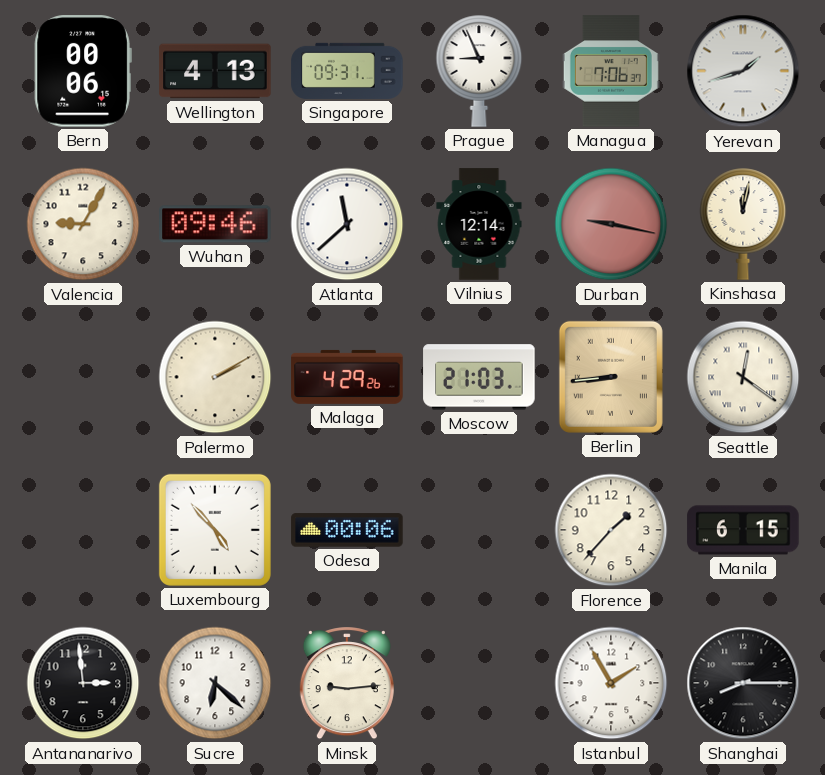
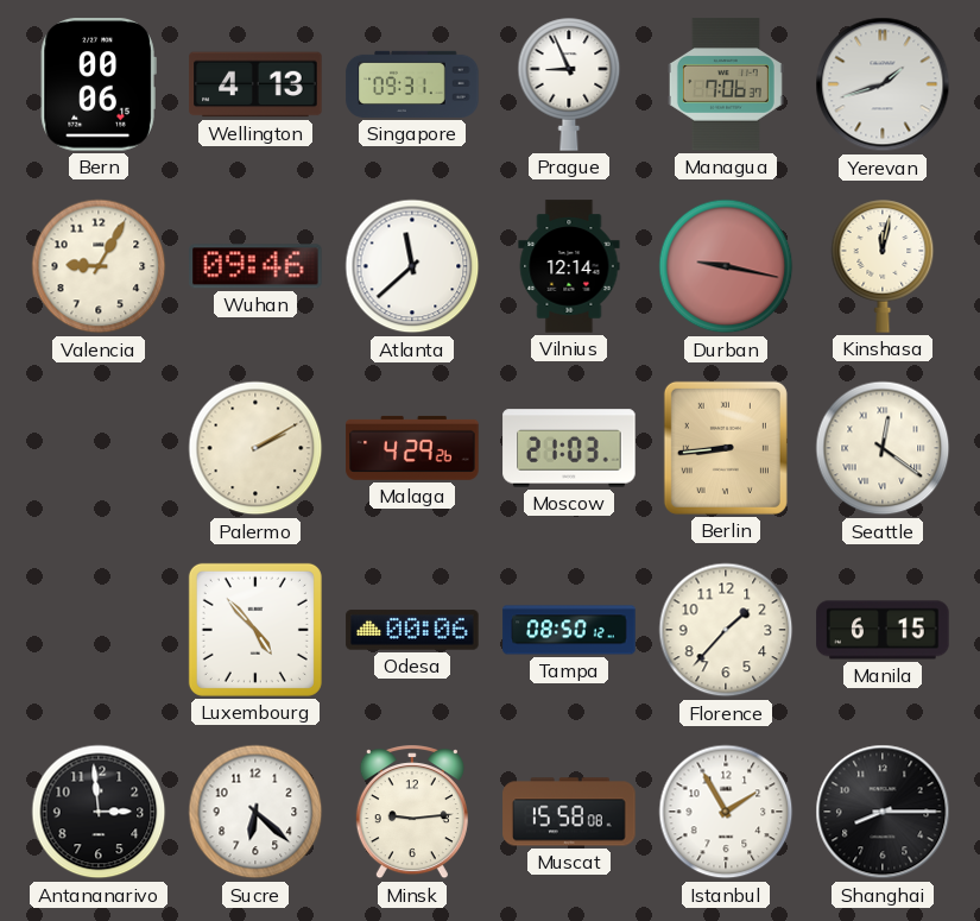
Tampa: none -> 08:50
Muscat: none -> 15:58
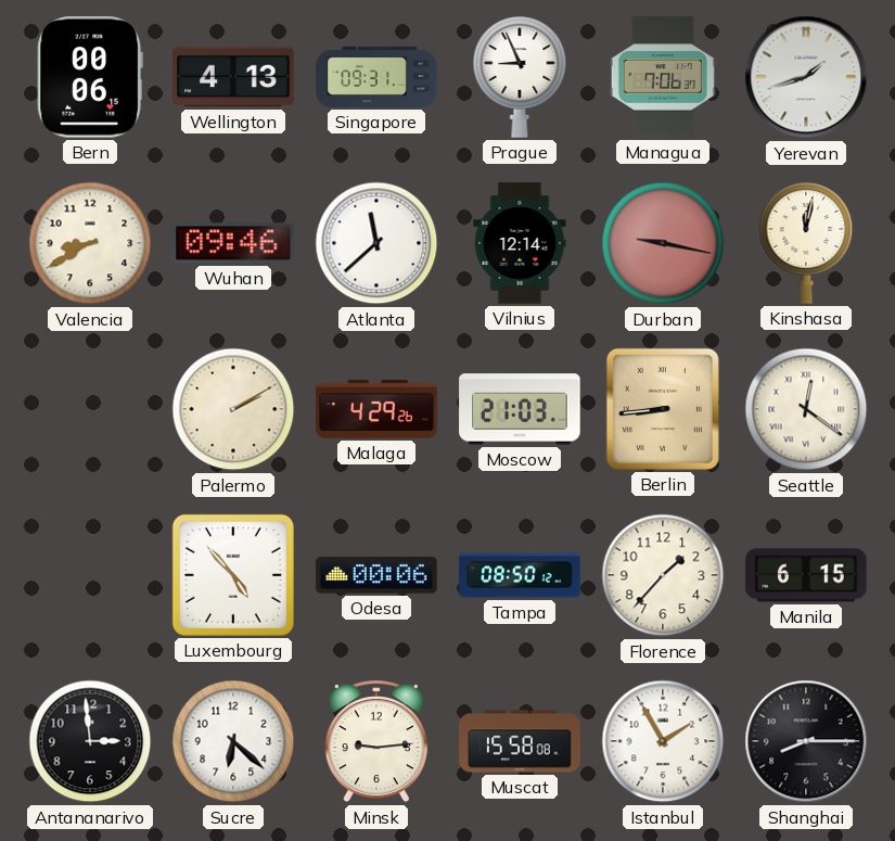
Valencia: 9:05 -> 8:40
